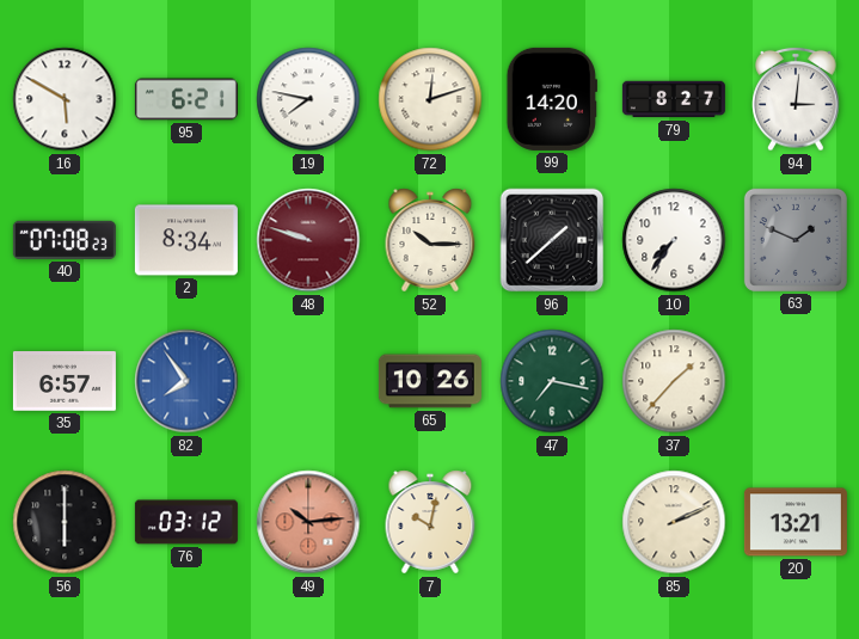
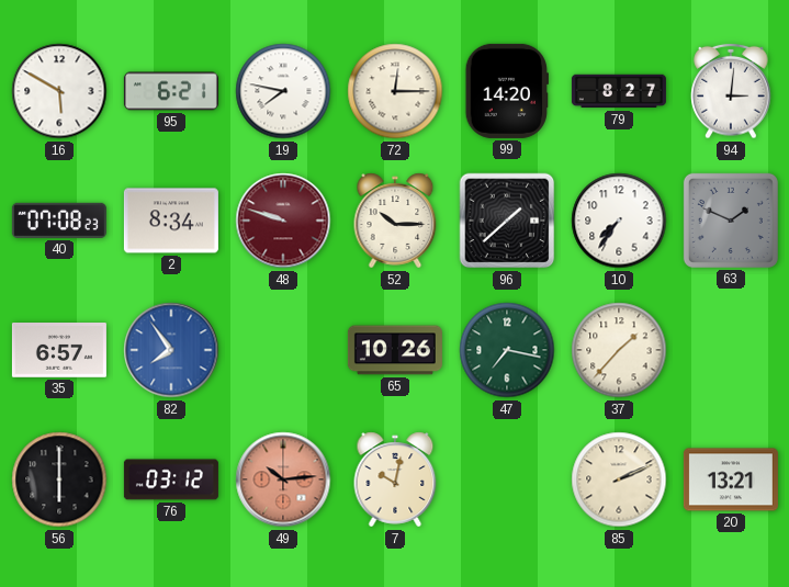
72: 12:12 -> 12:15
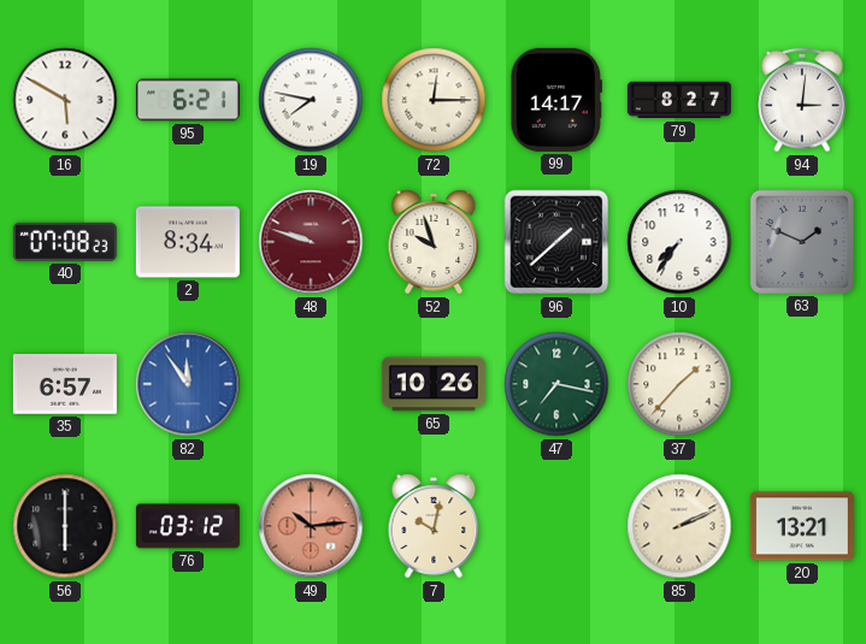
99: 14:20 -> 14:17
52: 10:15 -> 9:57
82: 7:54 -> 11:54
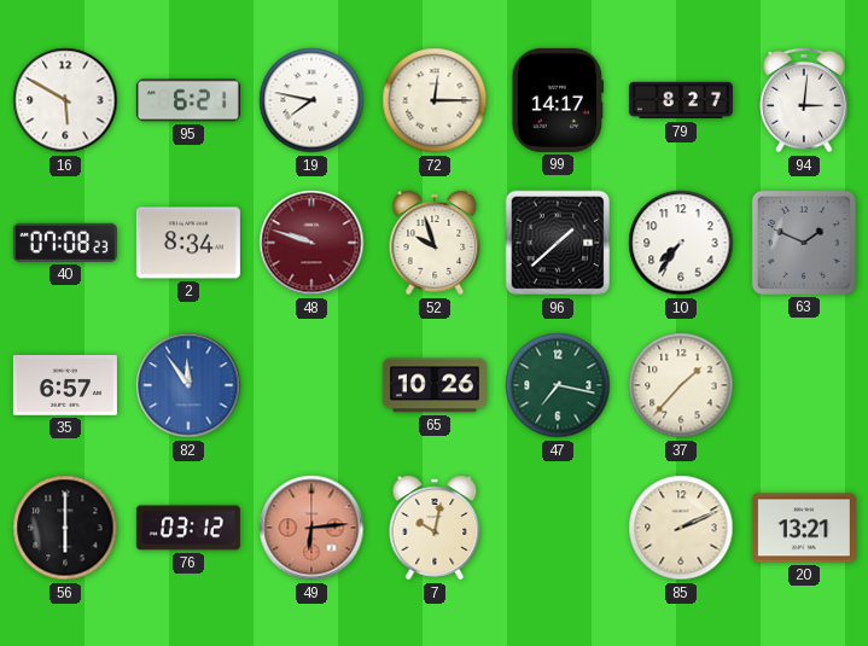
49: 10:14 -> 6:14
